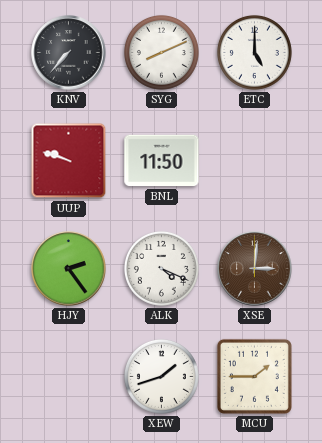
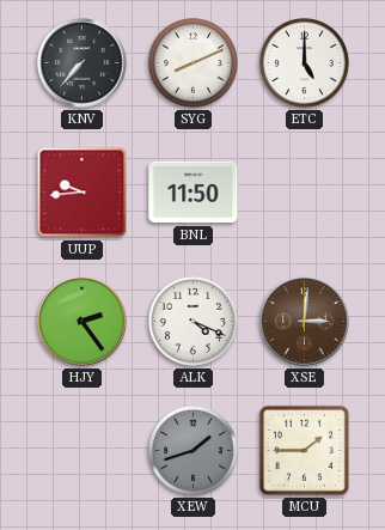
UUP: 9:48 -> 9:44
XEW dial: white -> grey
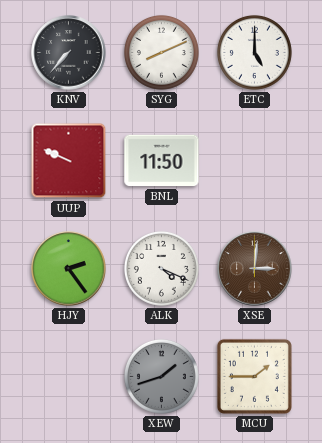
UUP: 9:44 -> 9:49
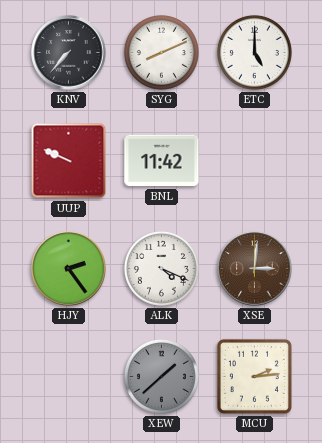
BNL: 11:50 -> 11:42
XEW: 1:42 -> 1:38
MCU: 1:45 -> 2:14
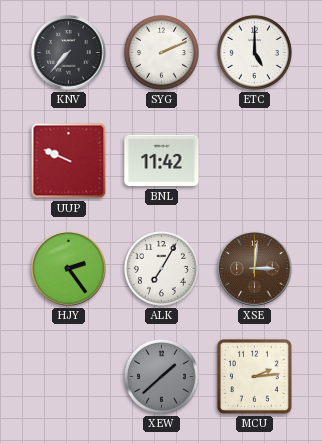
SYG: 8:11 -> 2:11
ALK: 4:19 -> 7:05
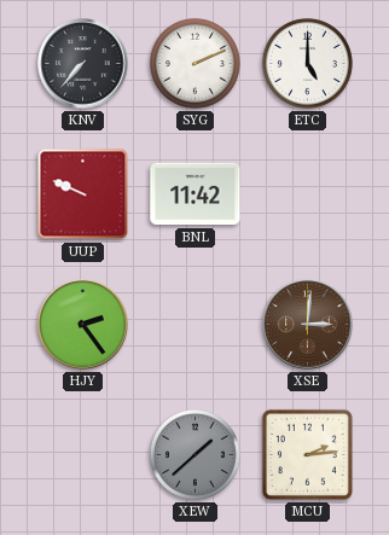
ALK: 7:05 -> none
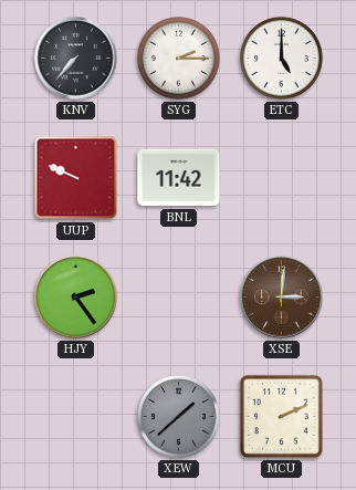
SYG: 2:11 -> 2:15
MCU: 2:14 -> 2:11
